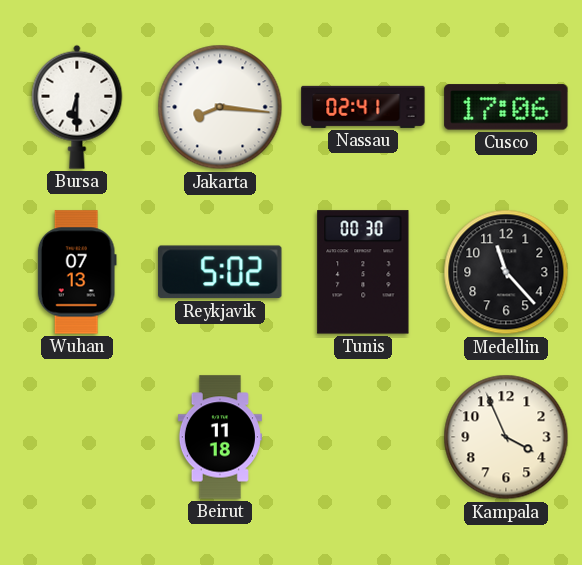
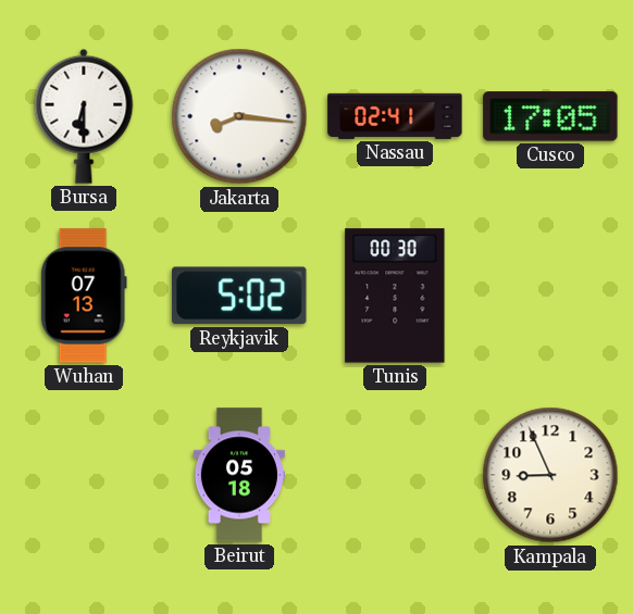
Cusco: 17:06 -> 17:05
Medellin: 11:23 -> none
Beirut: 11:18 -> 05:18
Kampala: 3:56 -> 8:56
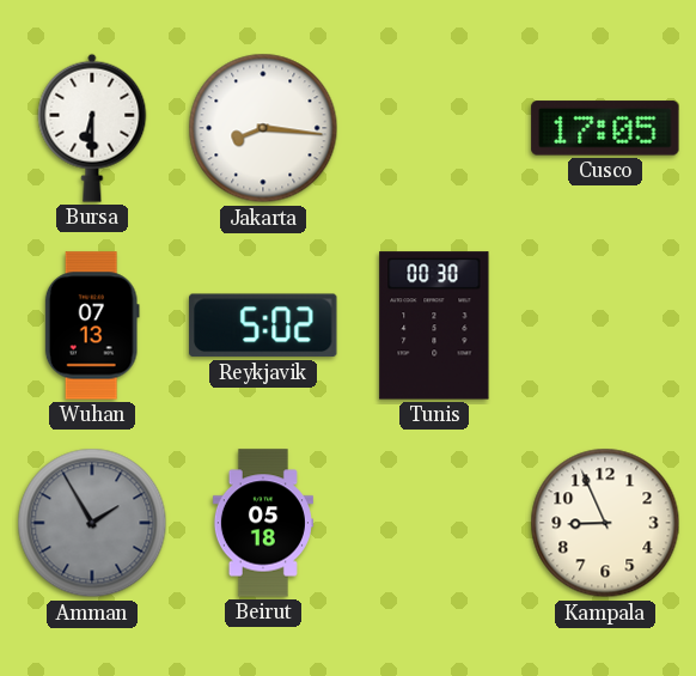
Nassau: 02:41 -> none
Amman: none -> 1:55
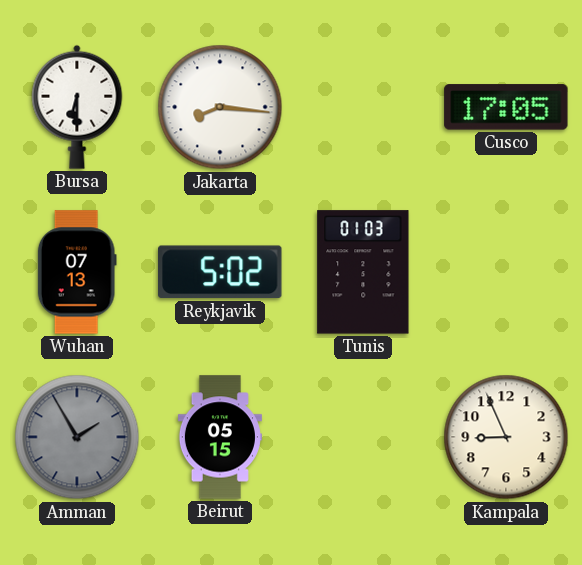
Tunis: 00:30 -> 01:03
Beirut: 05:18 -> 05:15
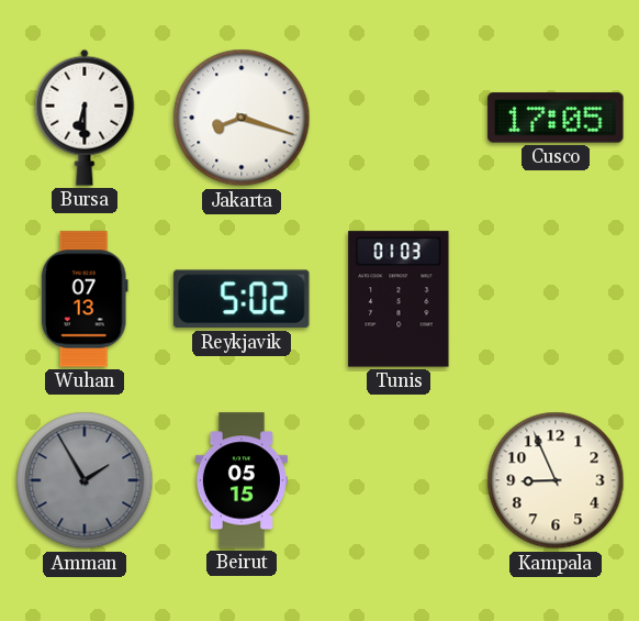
Jakarta: 8:16 -> 8:18
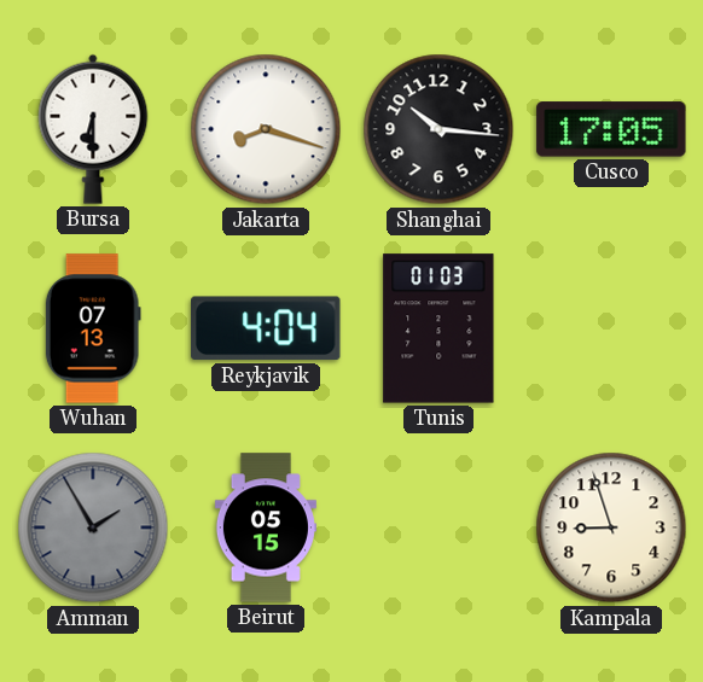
Shanghai: none -> 10:16
Reykjavik: 5:02 -> 4:04
Kampala: 8:56 -> 8:57
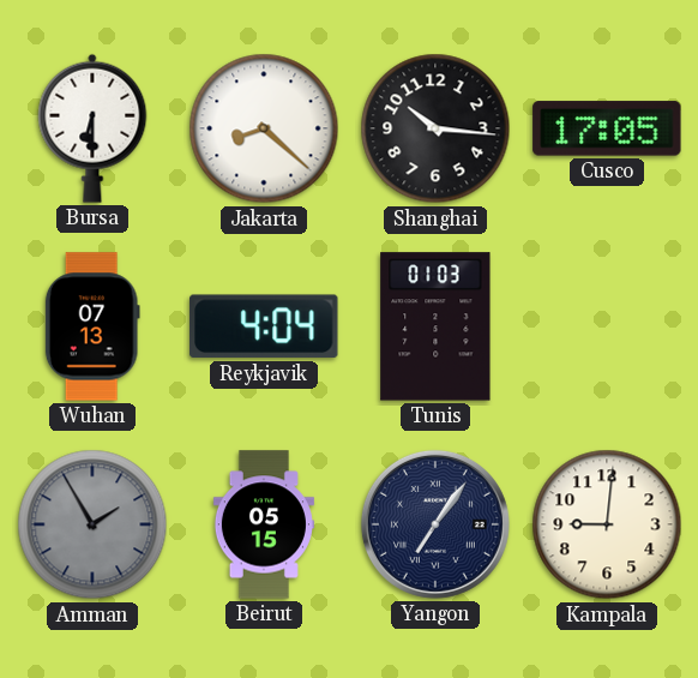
Jakarta: 8:18 -> 8:22
Yangon: none -> 7:06
Kampala: 8:57 -> 9:01
